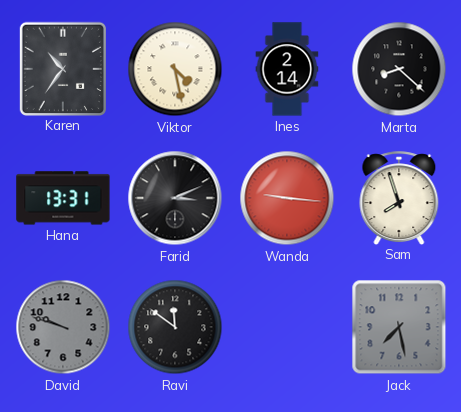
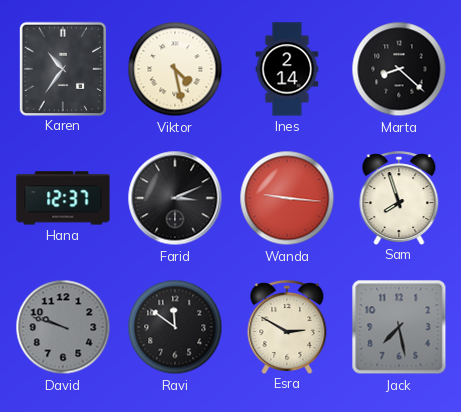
Hana: 13:31 -> 12:37
Esra: none -> 2:50
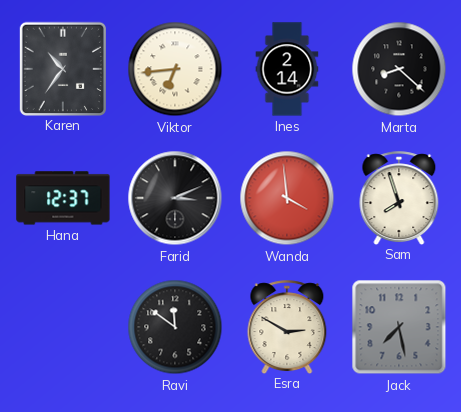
Viktor: 4:28 -> 6:44
Wanda: 9:16 -> 3:59
David: 9:48 -> none
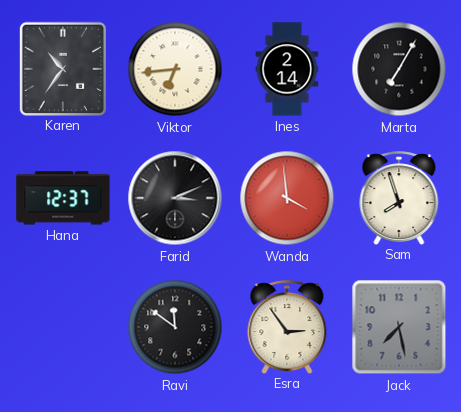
Marta: 8:22 -> 7:05
Esra: 2:50 -> 2:54
